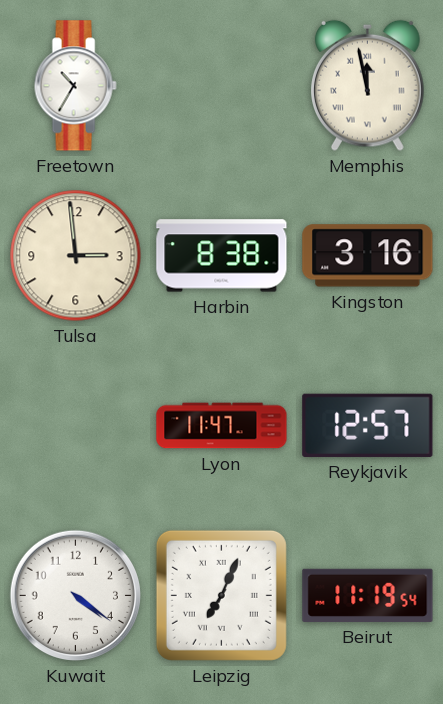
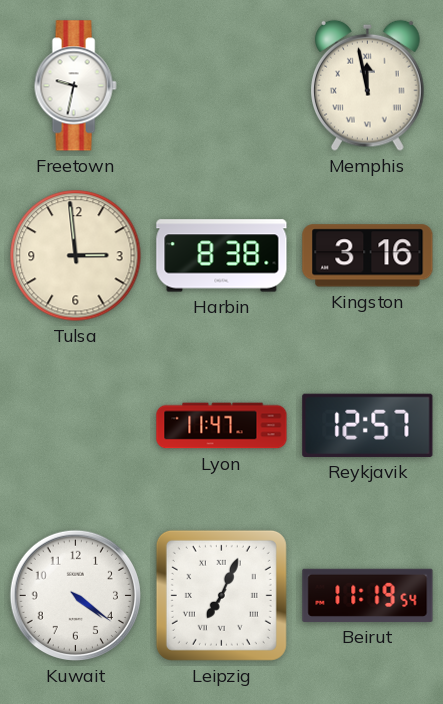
Freetown: 10:35 -> 9:32
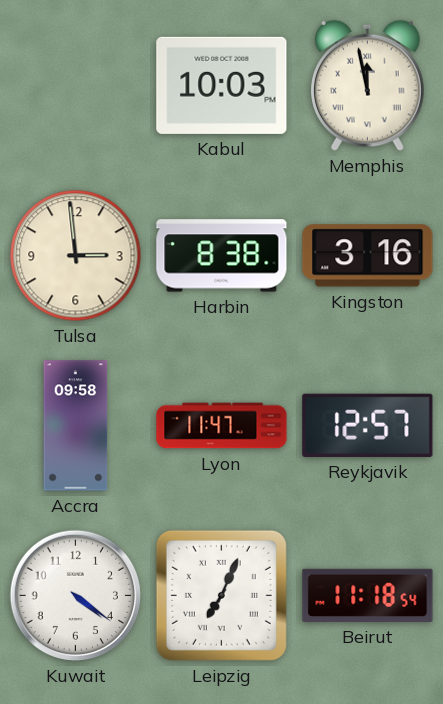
Freetown: 9:32 -> none
Kabul: none -> 10:03
Accra: none -> 09:58
Beirut: 11:19 -> 11:18
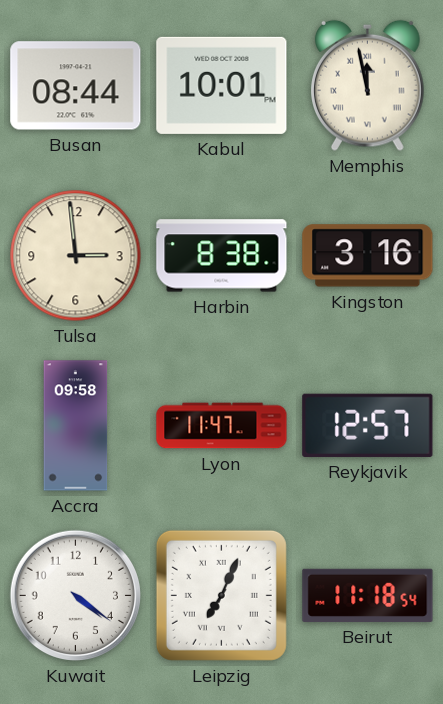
Busan: none -> 08:44
Kabul: 10:03 -> 10:01
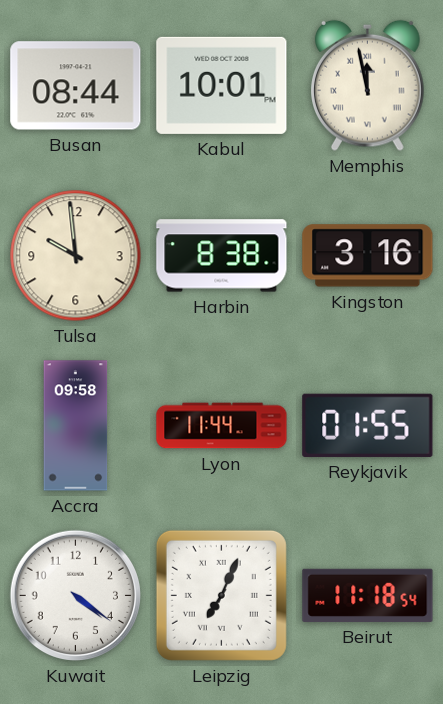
Tulsa: 2:59 -> 9:59
Lyon: 11:47 -> 11:44
Reykjavik: 12:57 -> 01:55
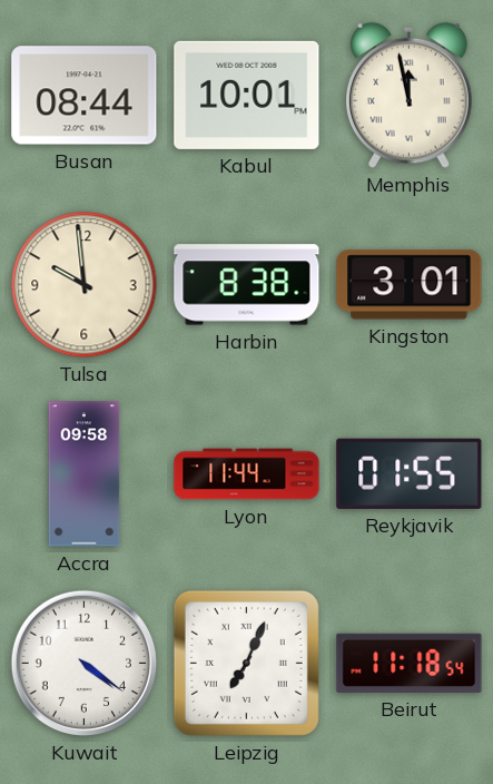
Kingston: 3:16 -> 3:01
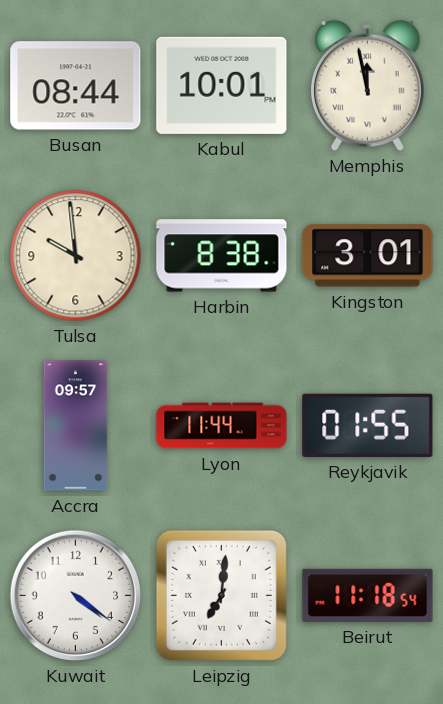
Accra: 09:58 -> 09:57
Leipzig: 7:04 -> 7:01
